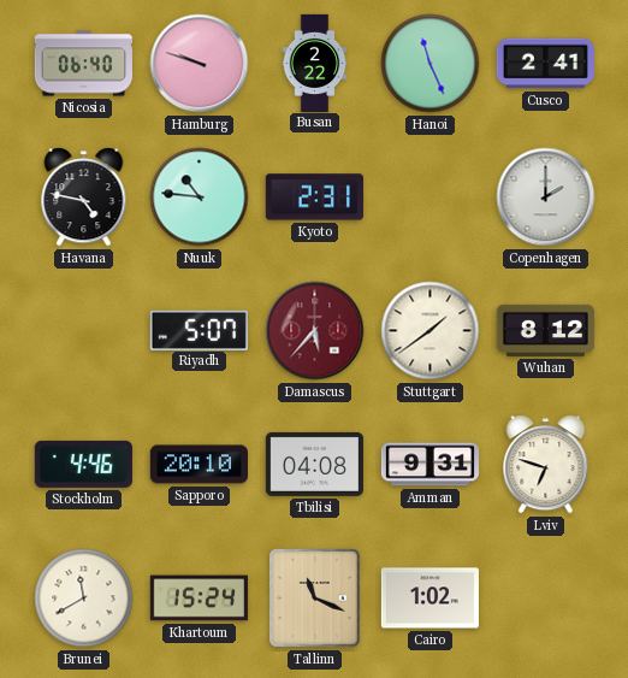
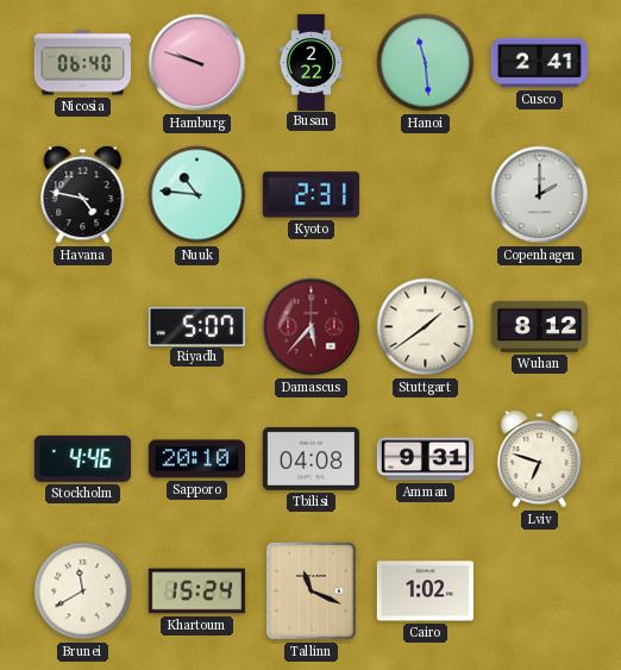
Hanoi: 11:26 -> 11:29
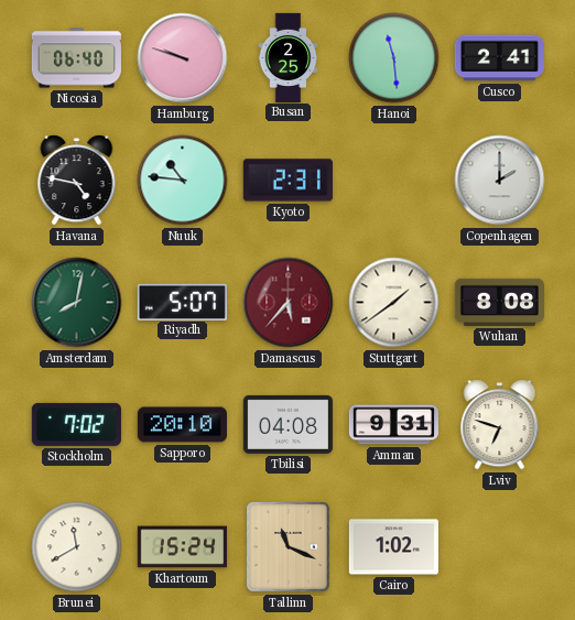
Busan: 2:22 -> 2:25
Amsterdam: none -> 8:02
Wuhan: 8:12 -> 8:08
Stockholm: 4:46 -> 7:02
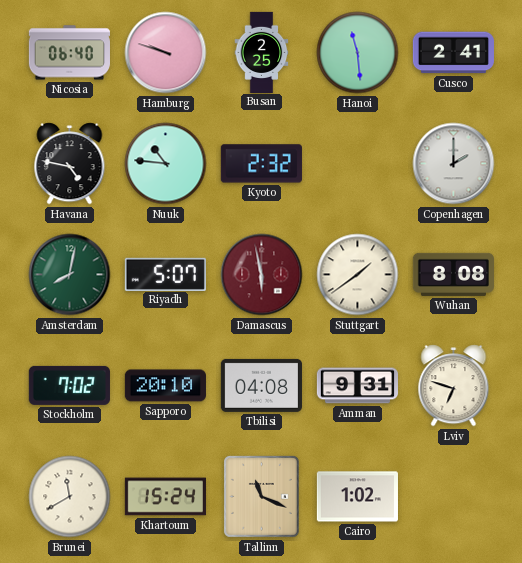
Kyoto: 2:31 -> 2:32
Damascus: 5:37 -> 5:58
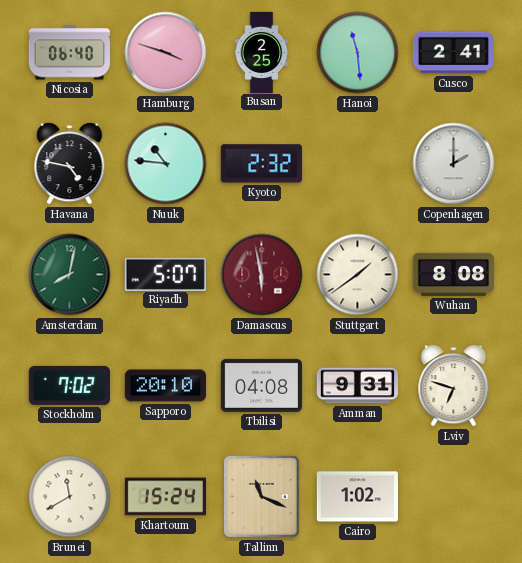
Hamburg: 9:48 -> 3:48
